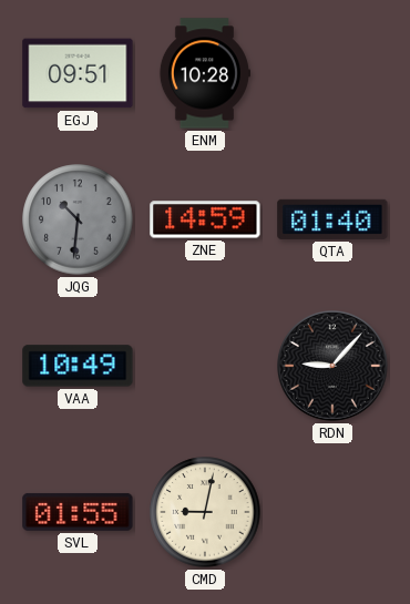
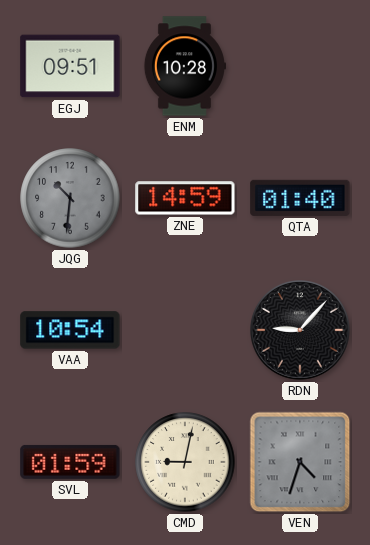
VAA: 10:49 -> 10:54
SVL: 01:55 -> 01:59
VEN: none -> 4:33
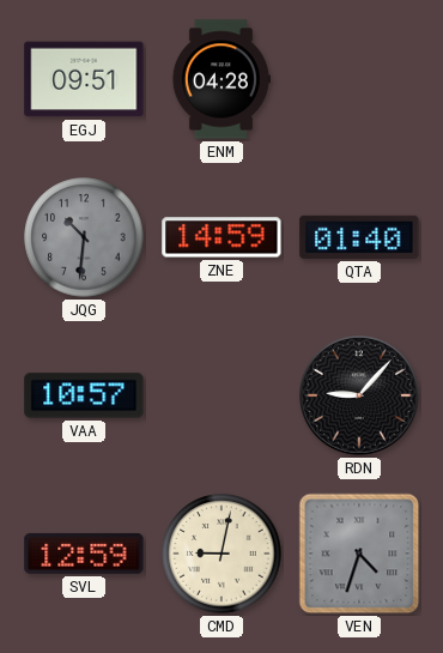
ENM: 10:28 -> 04:28
VAA: 10:54 -> 10:57
SVL: 01:59 -> 12:59
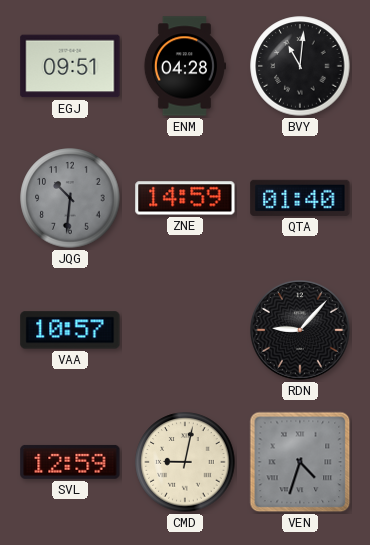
BVY: none -> 11:01
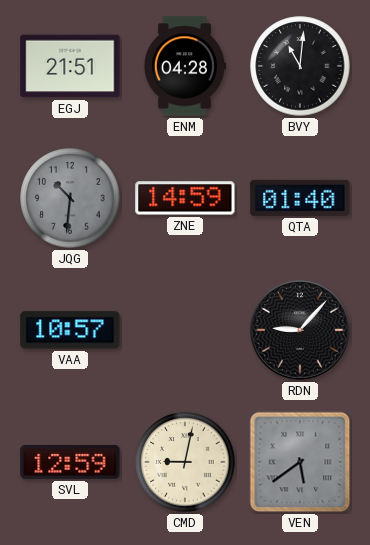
EGJ: 09:51 -> 21:51
VEN: 4:33 -> 5:39
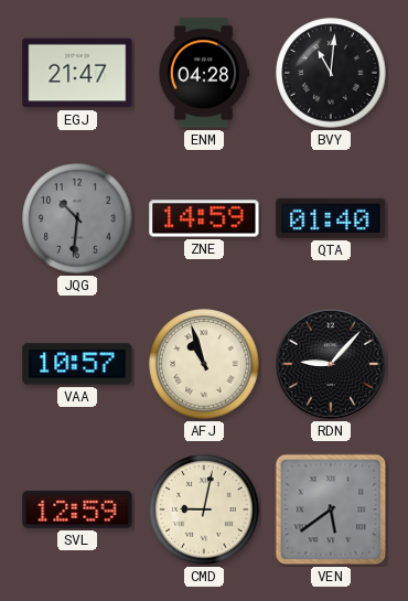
EGJ: 21:51 -> 21:47
AFJ: none -> 10:57
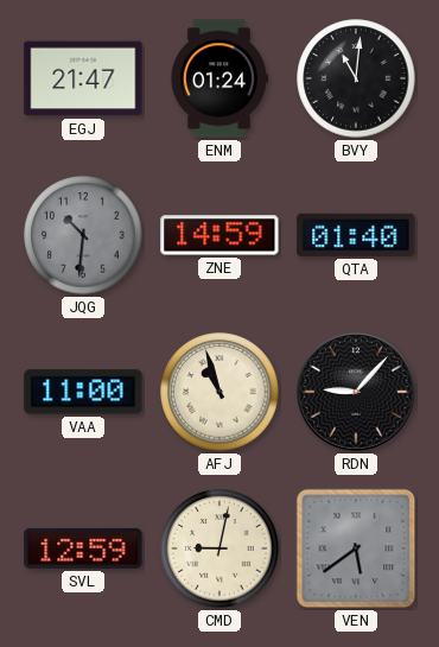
ENM: 04:28 -> 01:24
VAA: 10:57 -> 11:00
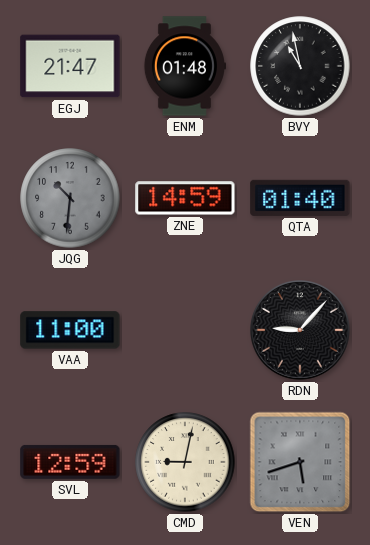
ENM: 01:24 -> 01:48
BVY: 11:01 -> 10:58
AFJ: 10:57 -> none
VEN: 5:39 -> 5:42
